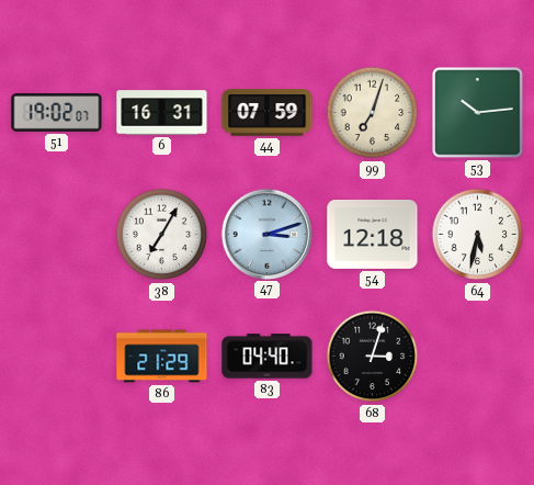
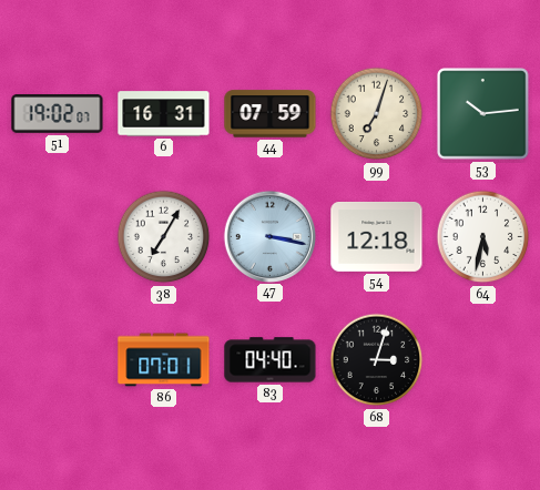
47: 3:12 -> 3:17
86: 21:29 -> 07:01
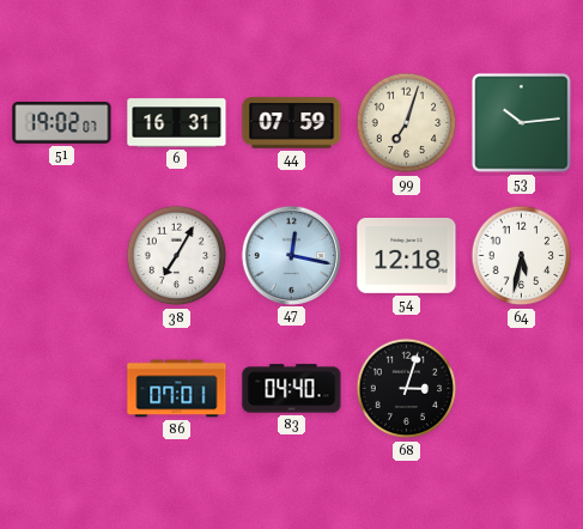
47: 3:17 -> 12:17
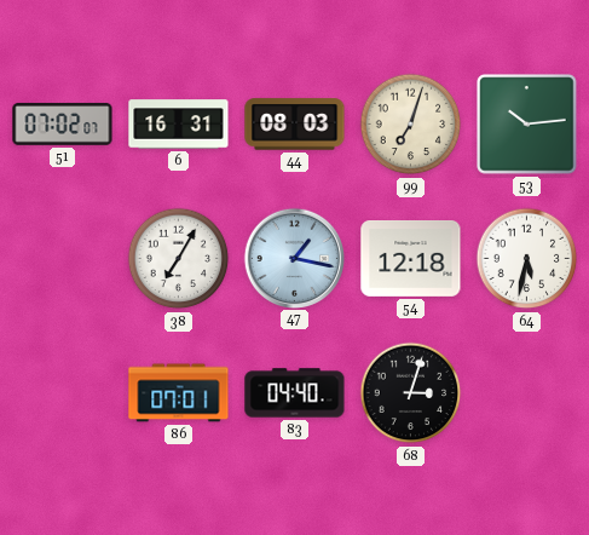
51: 19:02 -> 07:02
44: 07:59 -> 08:03
47: 12:17 -> 1:17
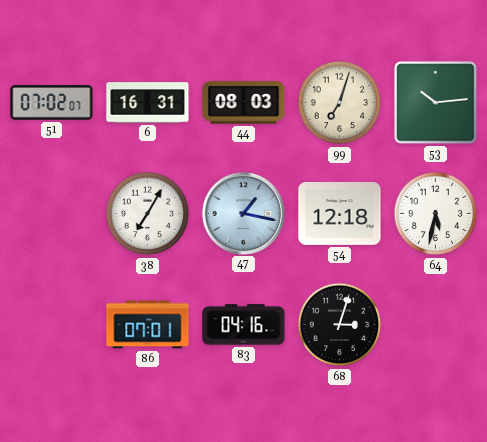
83: 04:40 -> 04:16
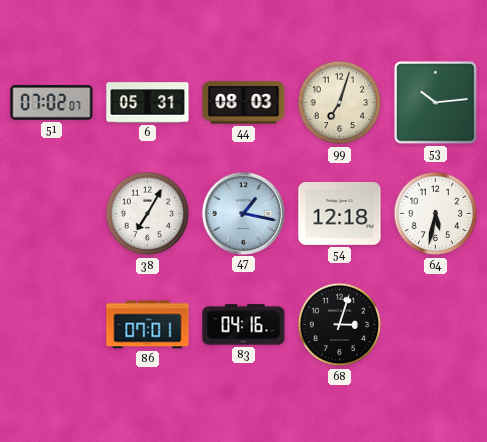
6: 16:31 -> 05:31
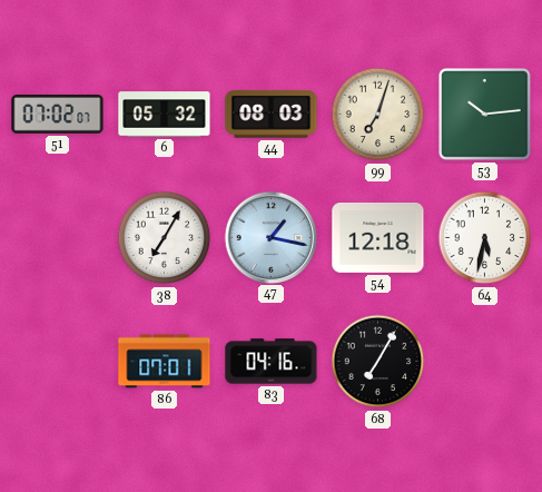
6: 05:31 -> 05:32
68: 3:03 -> 7:05
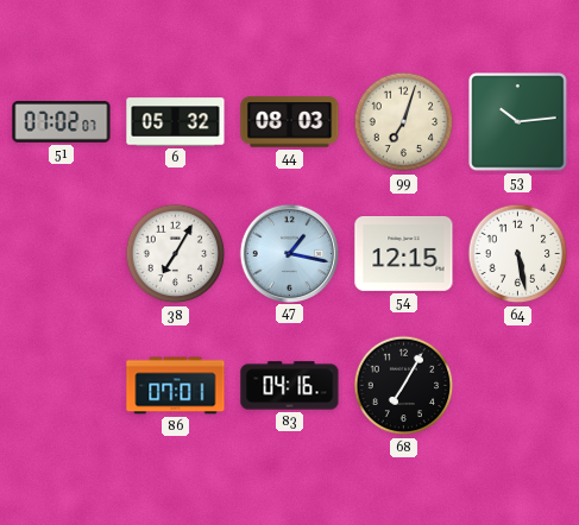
54: 12:18 -> 12:15
64: 5:32 -> 5:28
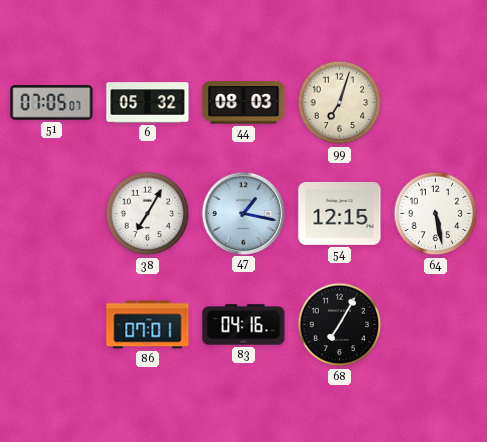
51: 07:02 -> 07:05
53: 10:14 -> none
